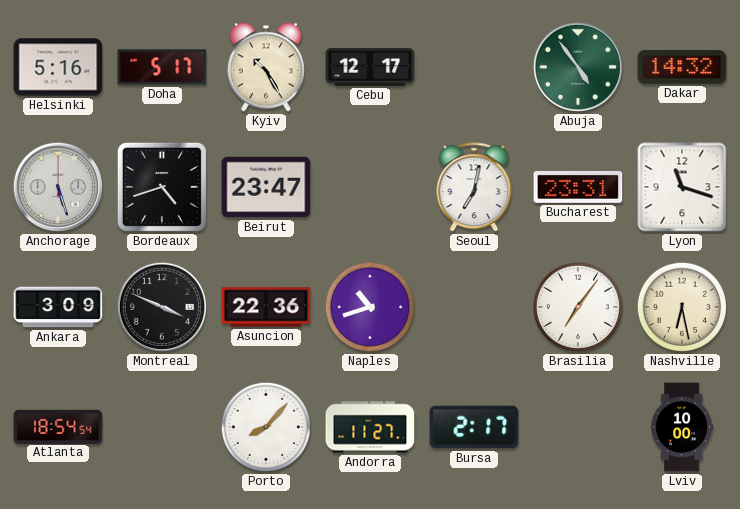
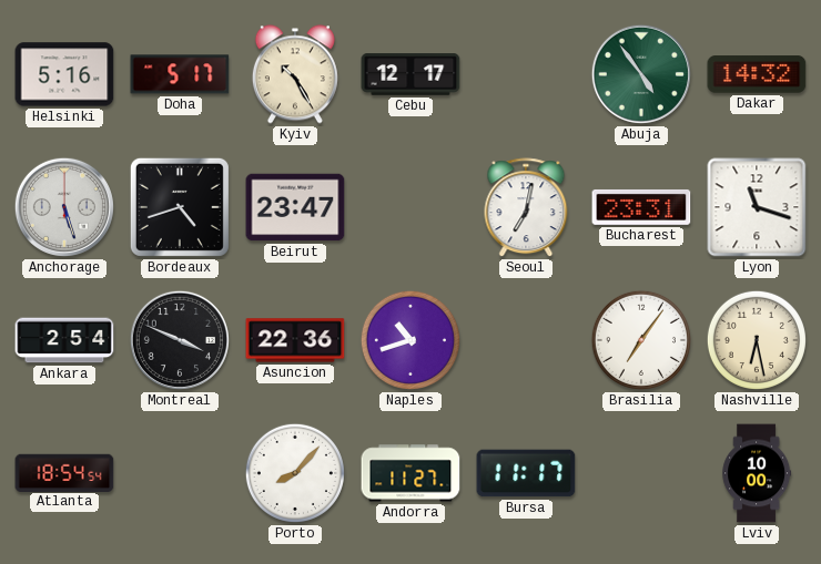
Ankara: 3:09 -> 2:54
Bursa: 2:17 -> 11:17
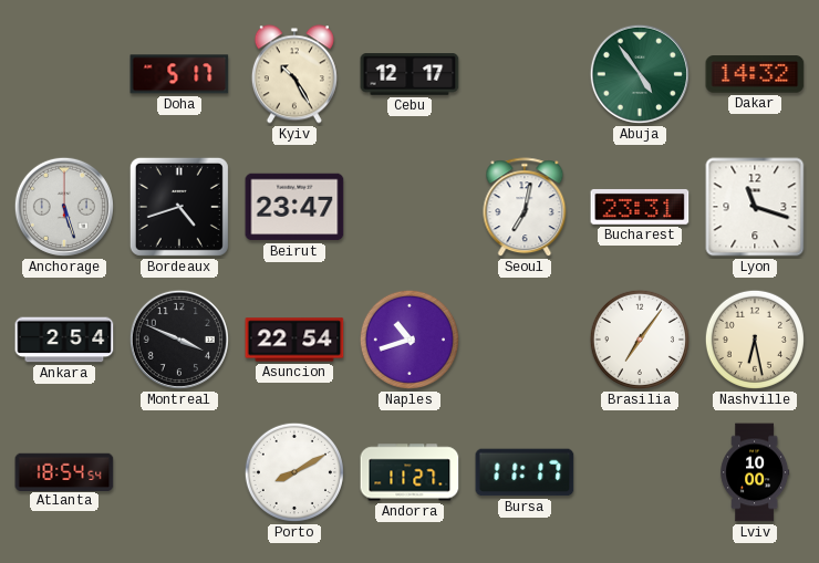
Helsinki: 5:16 -> none
Asuncion: 22:36 -> 22:54
Porto: 8:07 -> 8:10
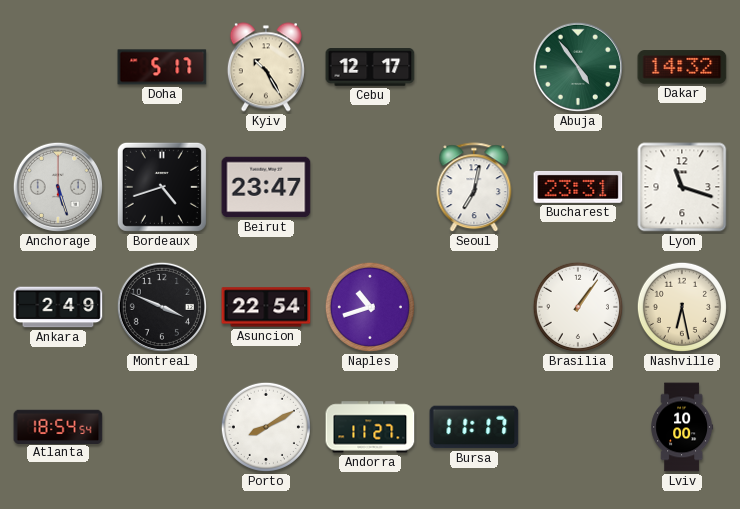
Ankara: 2:54 -> 2:49
Brasilia: 7:06 -> 1:06
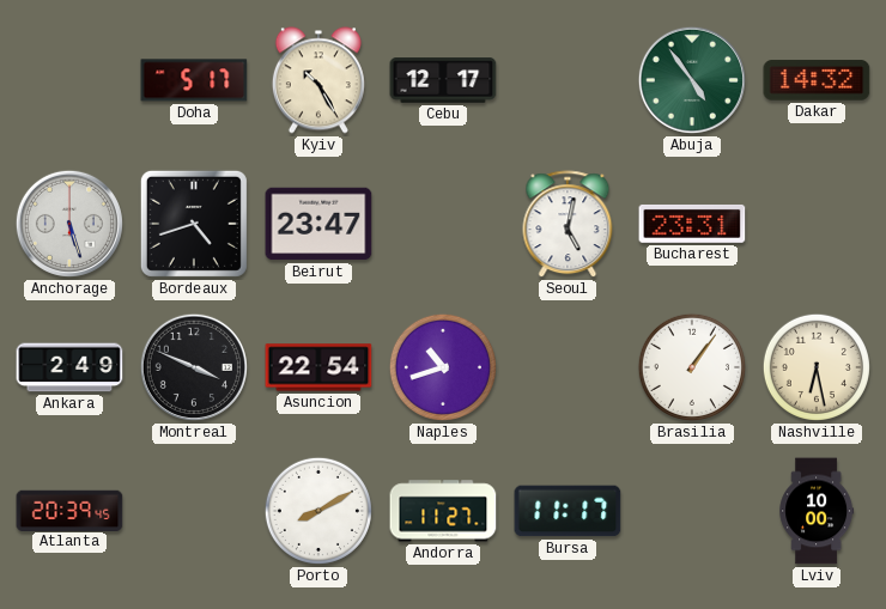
Seoul: 7:02 -> 5:02
Lyon: 11:18 -> none
Atlanta: 18:54 -> 20:39
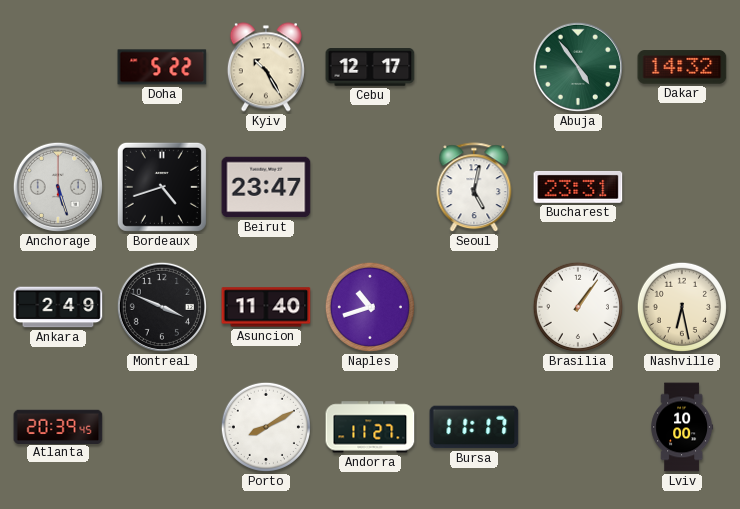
Doha: 5:17 -> 5:22
Asuncion: 22:54 -> 11:40
